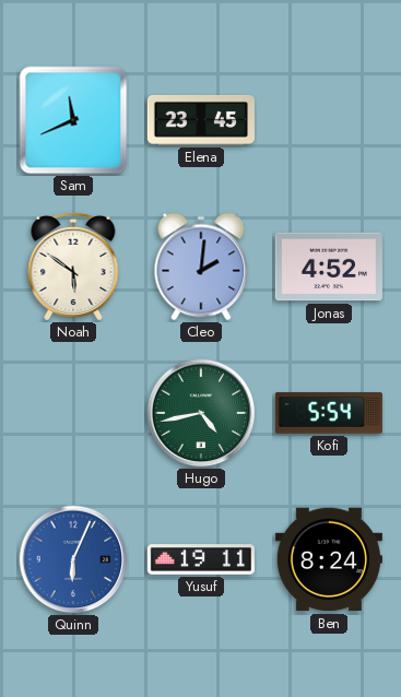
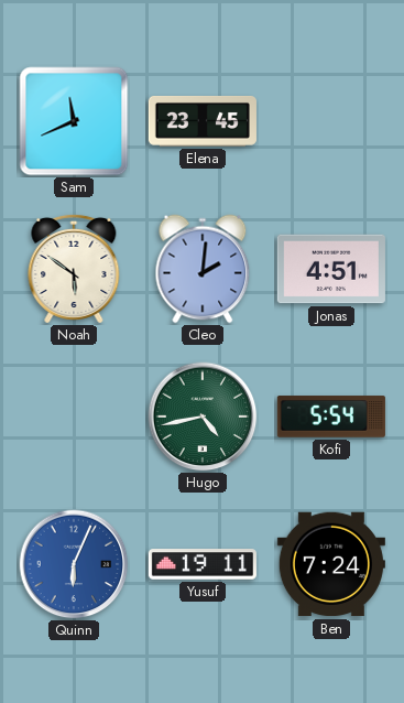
Jonas: 4:52 -> 4:51
Ben: 8:24 -> 7:24
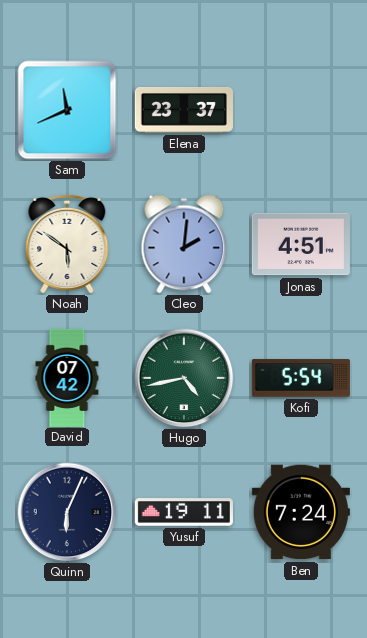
Elena: 23:45 -> 23:37
David: none -> 07:42
Quinn dial: blue -> navy
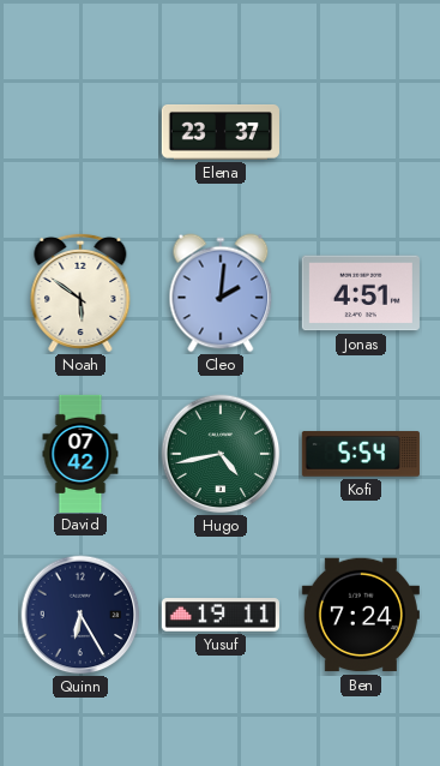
Sam: 11:41 -> none
Quinn: 6:04 -> 6:25
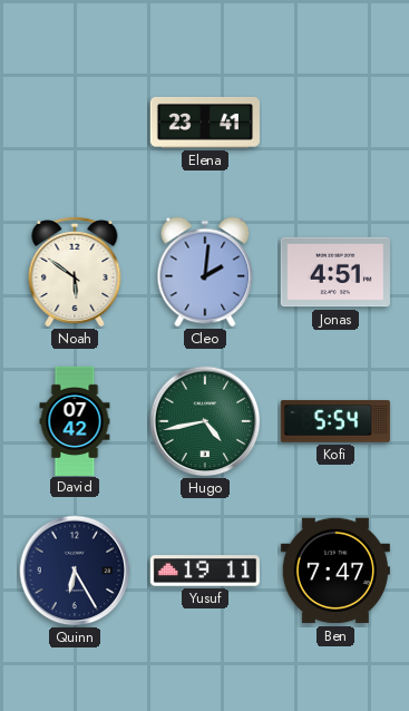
Elena: 23:37 -> 23:41
Ben: 7:24 -> 7:47
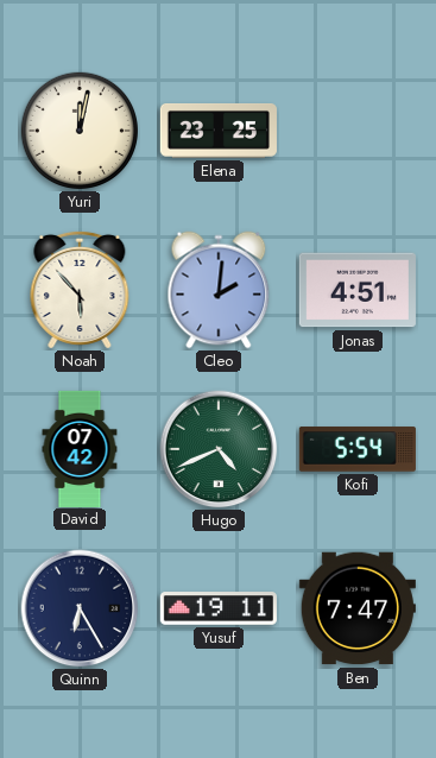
Yuri: none -> 12:02
Elena: 23:41 -> 23:25
Noah: 5:51 -> 5:53
Hugo: 4:43 -> 4:41
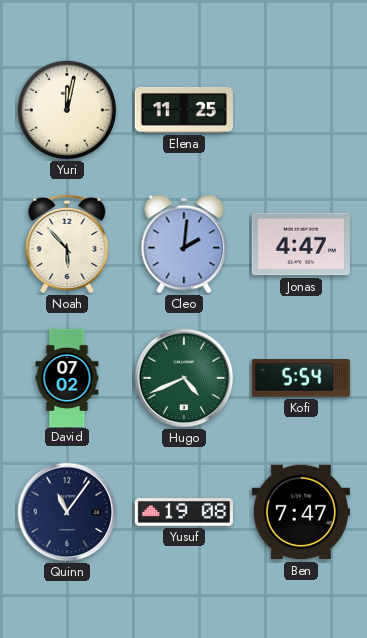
Elena: 23:25 -> 11:25
Jonas: 4:51 -> 4:47
David: 07:42 -> 07:02
Quinn: 6:25 -> 11:06
Yusuf: 19:11 -> 19:08
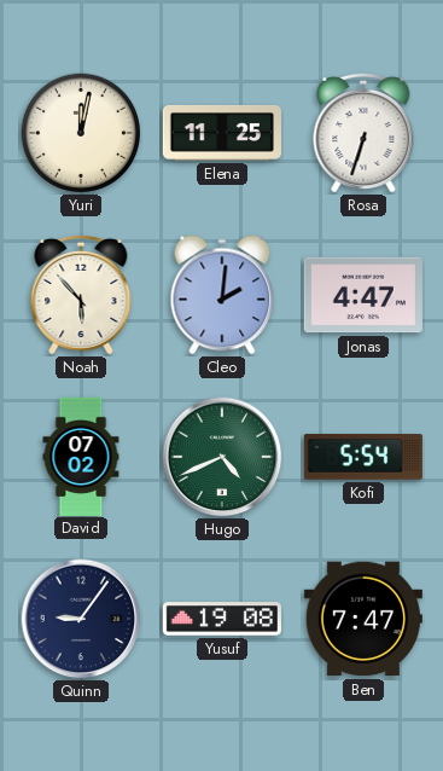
Rosa: none -> 6:33
Quinn: 11:06 -> 9:06
